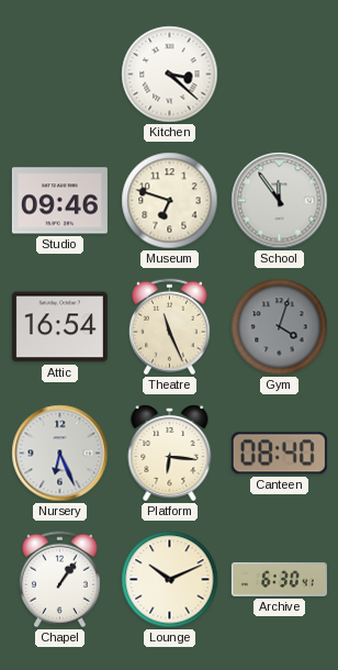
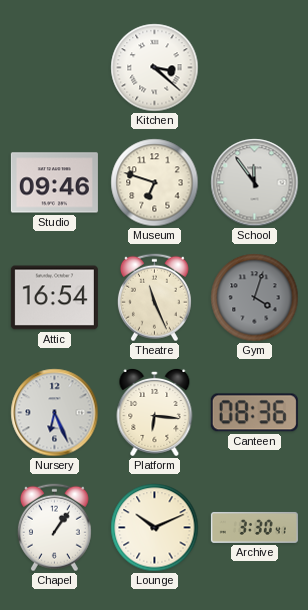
Canteen: 08:40 -> 08:36
Archive: 6:30 -> 3:30
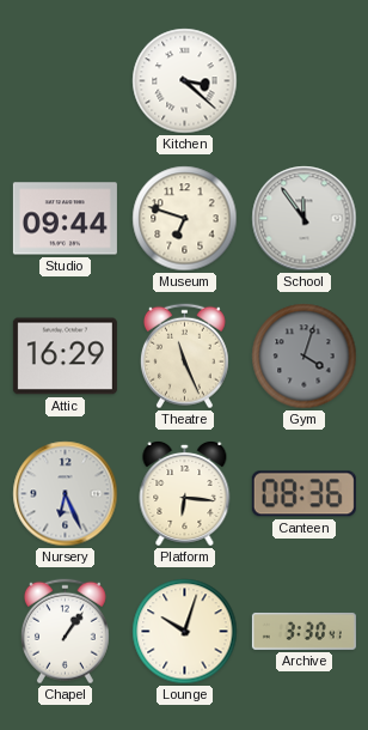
Studio: 09:46 -> 09:44
Attic: 16:54 -> 16:29
Lounge: 10:11 -> 10:03
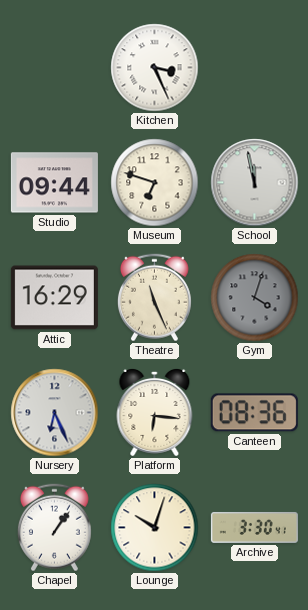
Kitchen: 3:22 -> 3:26
School: 11:54 -> 11:58
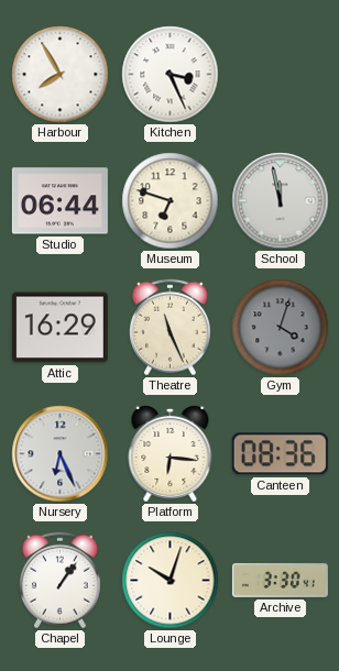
Harbour: none -> 7:55
Studio: 09:44 -> 06:44
